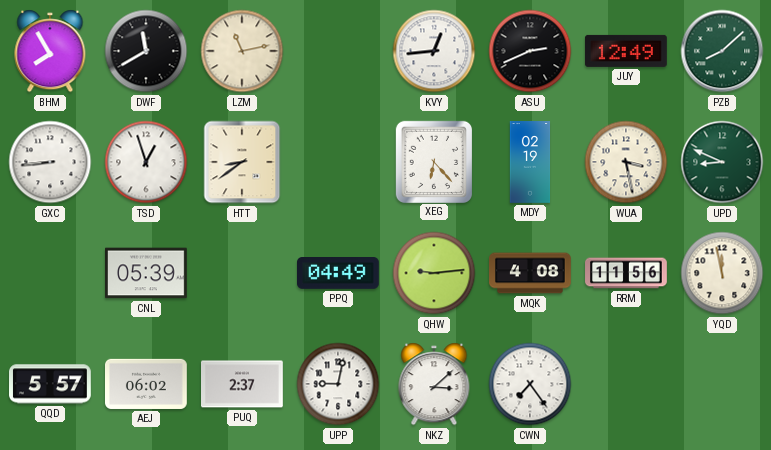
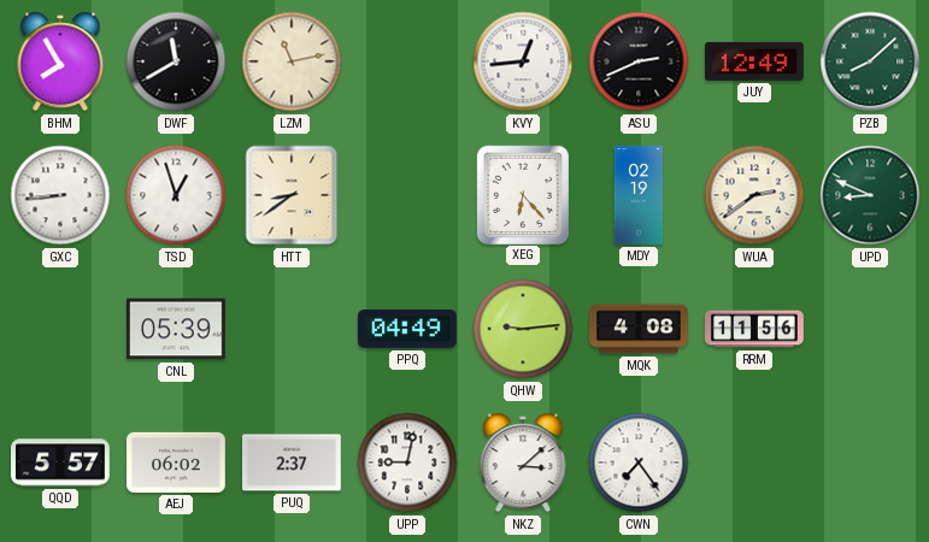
WUA: 3:28 -> 2:39
YQD: 11:58 -> none
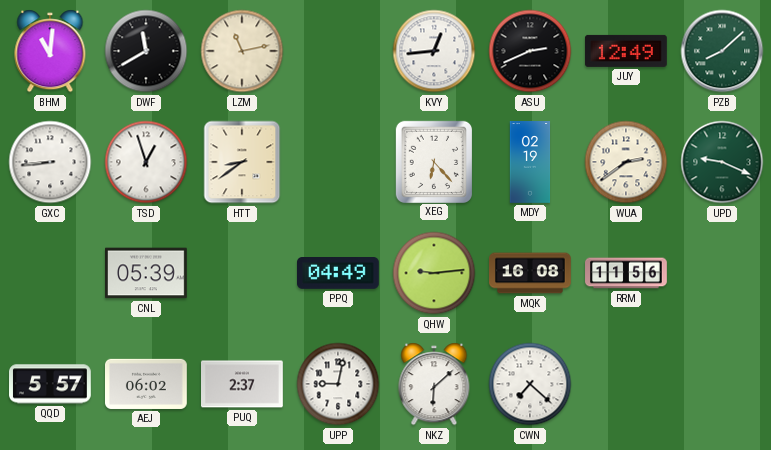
BHM: 7:55 -> 11:01
UPD: 8:49 -> 9:19
MQK: 4:08 -> 16:08
NKZ: 3:08 -> 6:08
CWN: 7:24 -> 7:22
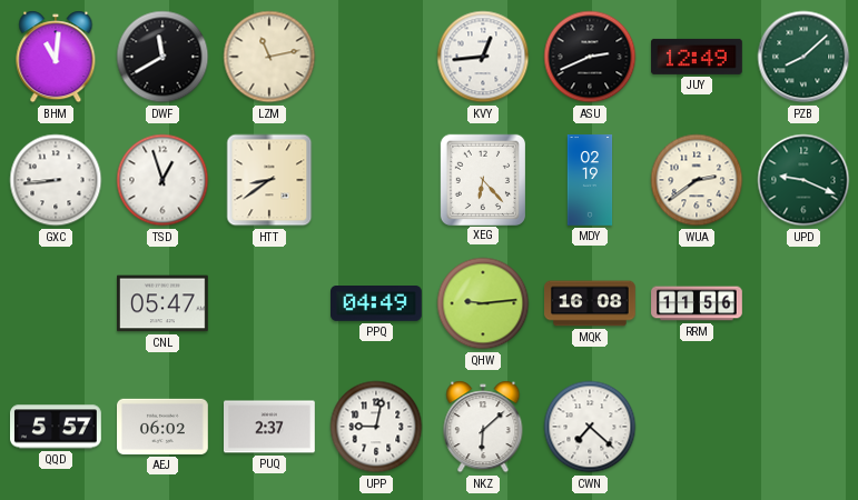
CNL: 05:39 -> 05:47
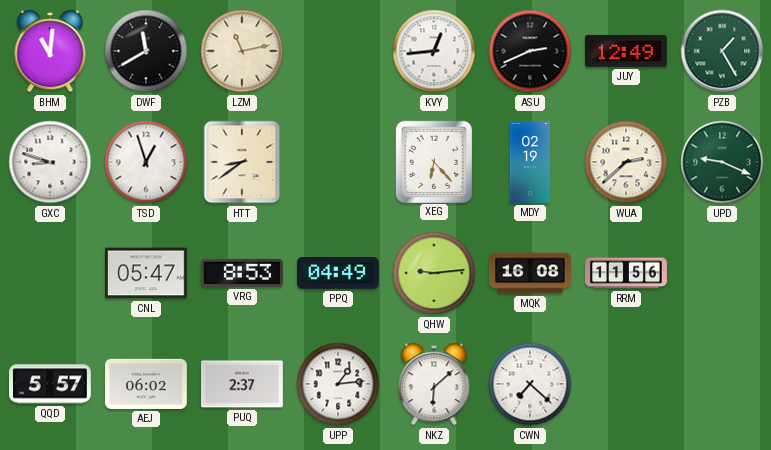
PZB: 8:08 -> 1:25
GXC: 8:44 -> 8:48
WUA: 2:39 -> 2:38
VRG: none -> 8:53
UPP: 9:02 -> 1:14
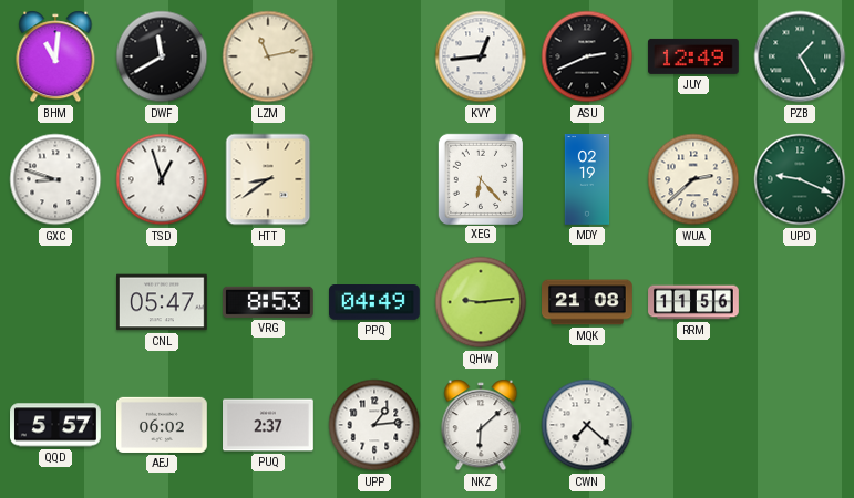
MQK: 16:08 -> 21:08
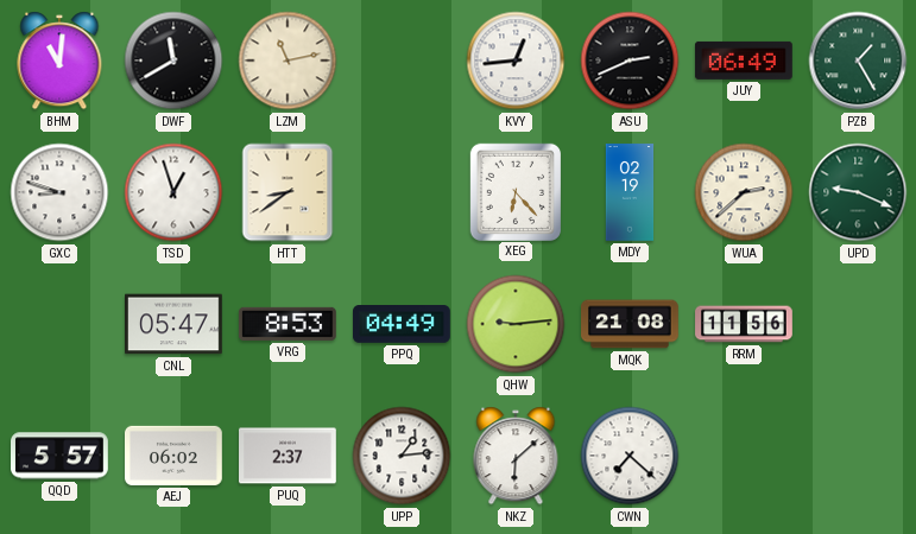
JUY: 12:49 -> 06:49
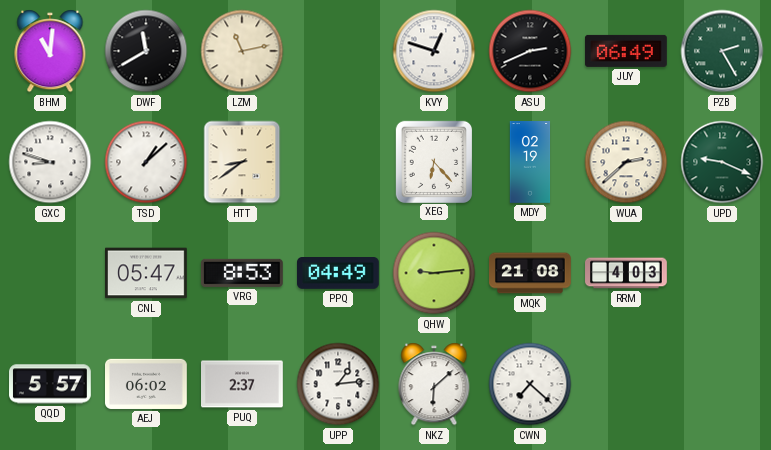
KVY: 12:44 -> 12:48
PZB: 1:25 -> 2:25
TSD: 12:57 -> 1:08
RRM: 11:56 -> 4:03
